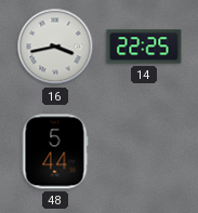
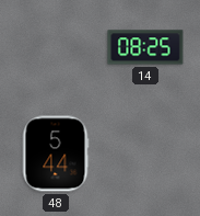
16: 3:43 -> none
14: 22:25 -> 08:25
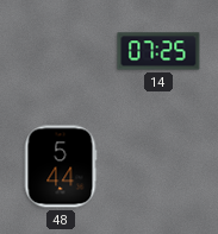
14: 08:25 -> 07:25
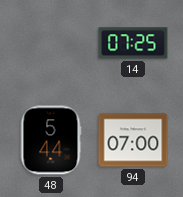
94: none -> 07:00
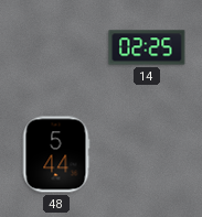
14: 07:25 -> 02:25
94: 07:00 -> none
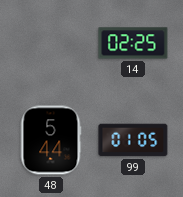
99: none -> 01:05
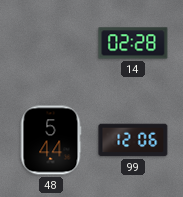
14: 02:25 -> 02:28
99: 01:05 -> 12:06
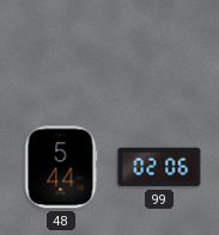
14: 02:28 -> none
99: 12:06 -> 02:06
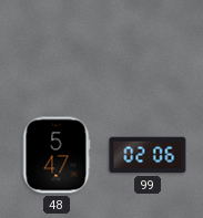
48: 5:44 -> 5:47
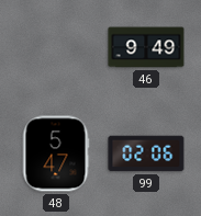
46: none -> 9:49
